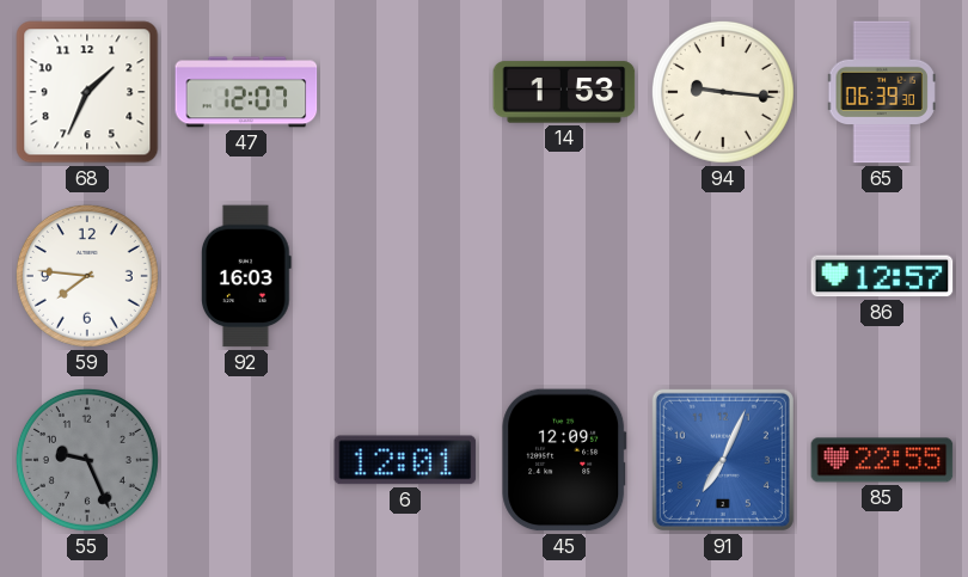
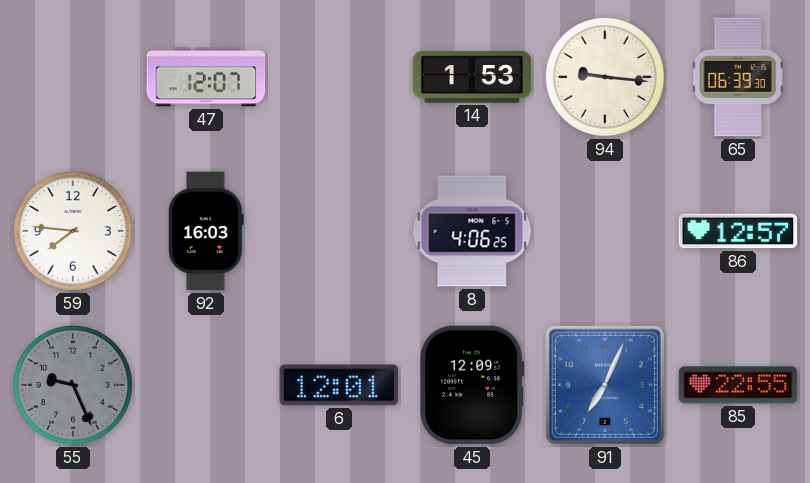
68: 1:34 -> none
8: none -> 4:06
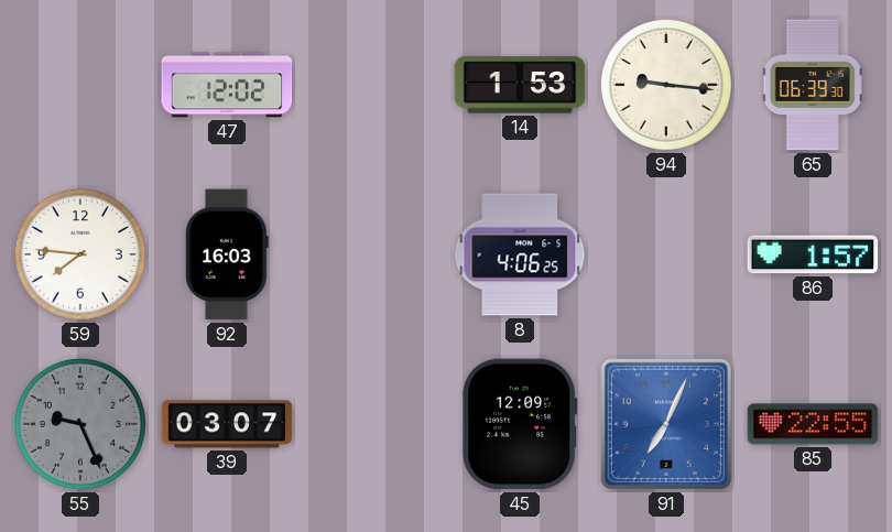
47: 12:07 -> 12:02
86: 12:57 -> 1:57
39: none -> 03:07
6: 12:01 -> none
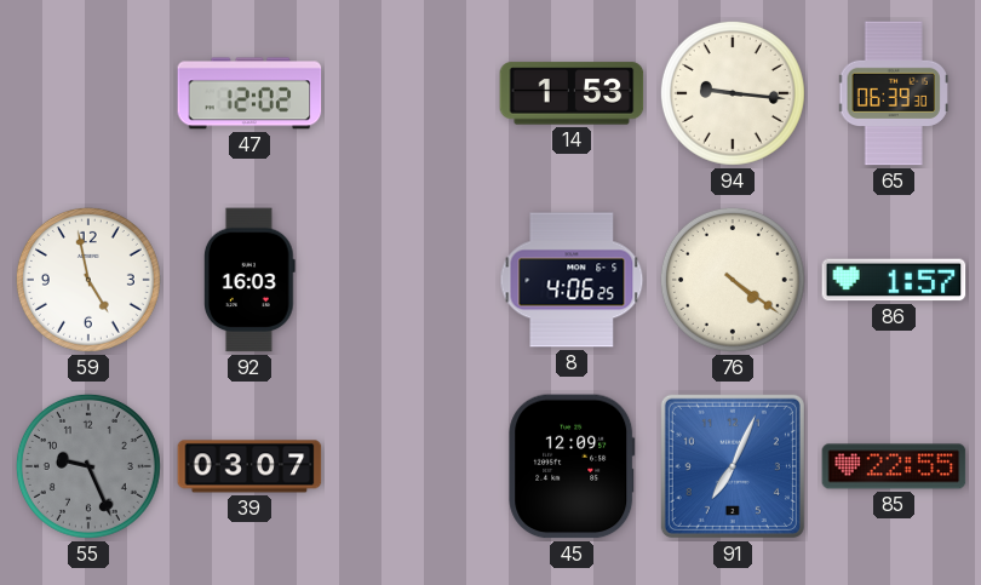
59: 7:46 -> 4:58
76: none -> 4:21
